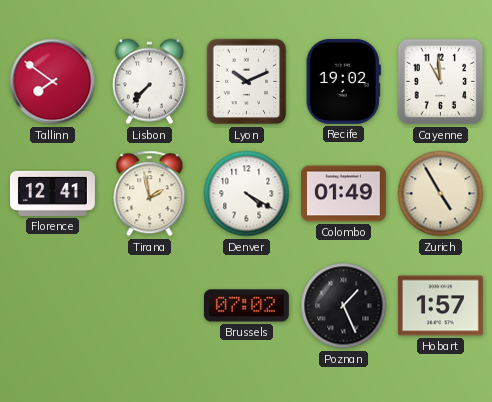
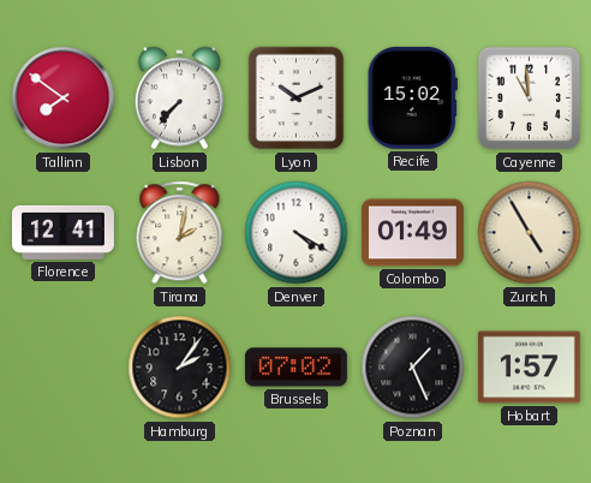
Recife: 19:02 -> 15:02
Tirana: 1:58 -> 2:02
Hamburg: none -> 2:06
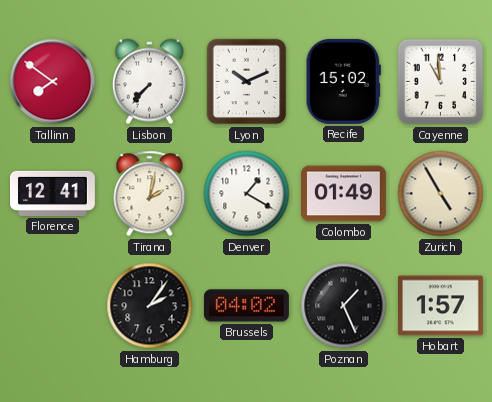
Denver: 4:20 -> 1:20
Brussels: 07:02 -> 04:02
